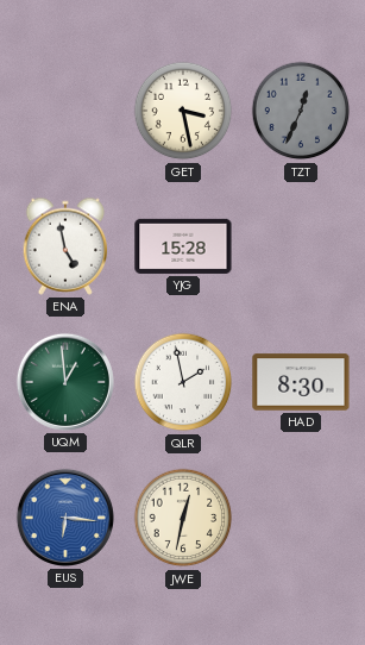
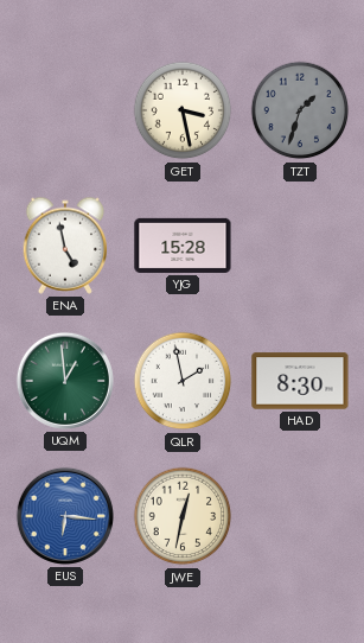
TZT: 12:34 -> 1:33
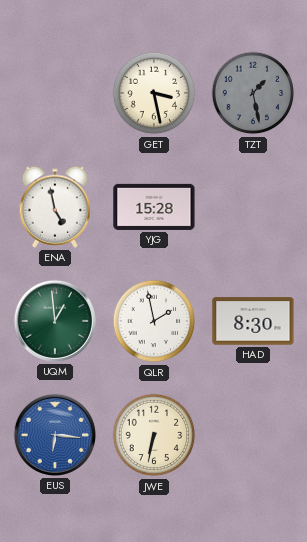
TZT: 1:33 -> 1:28
JWE: 12:32 -> 6:32
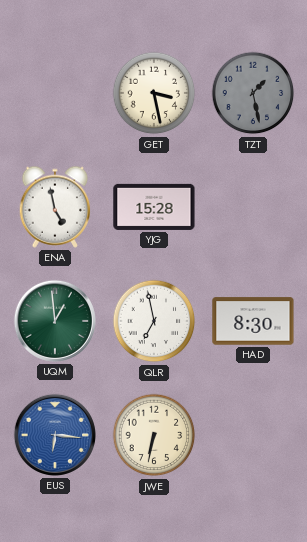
QLR: 1:58 -> 6:58
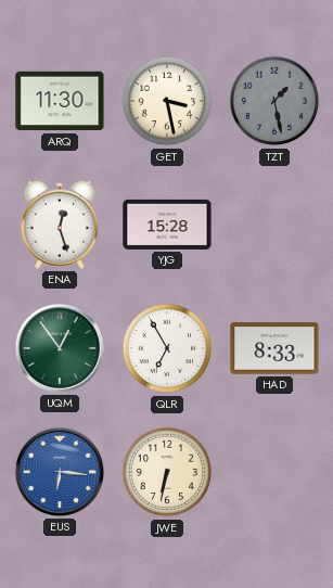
ARQ: none -> 11:30
ENA: 4:58 -> 12:27
UQM: 12:59 -> 12:54
QLR: 6:58 -> 6:55
HAD: 8:30 -> 8:33
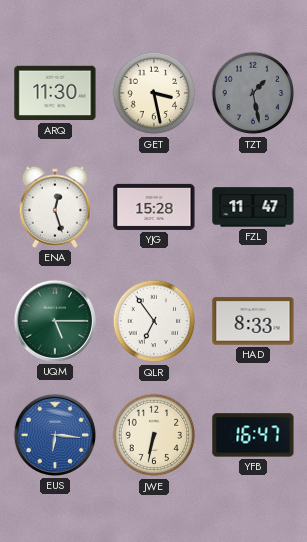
FZL: none -> 11:47
UQM: 12:54 -> 5:15
QLR: 6:55 -> 6:54
YFB: none -> 16:47
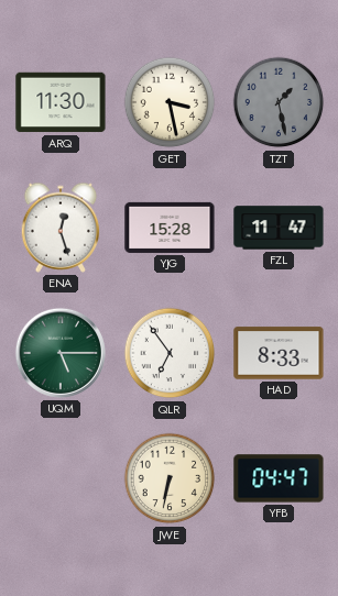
EUS: 6:16 -> none
YFB: 16:47 -> 04:47
